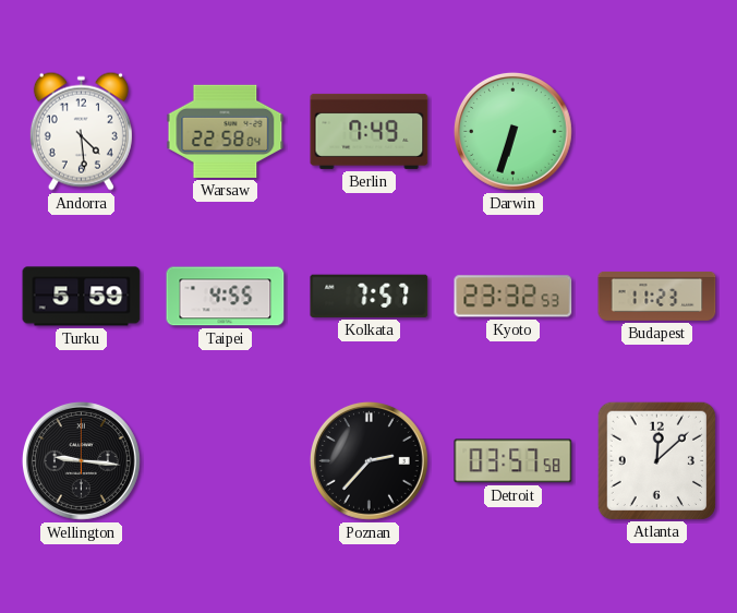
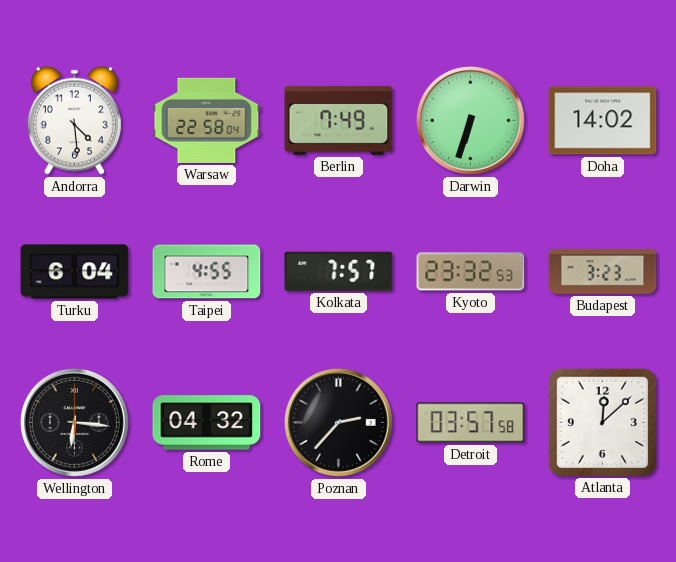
Doha: none -> 14:02
Turku: 5:59 -> 6:04
Budapest: 11:23 -> 3:23
Wellington: 9:16 -> 6:16
Rome: none -> 04:32
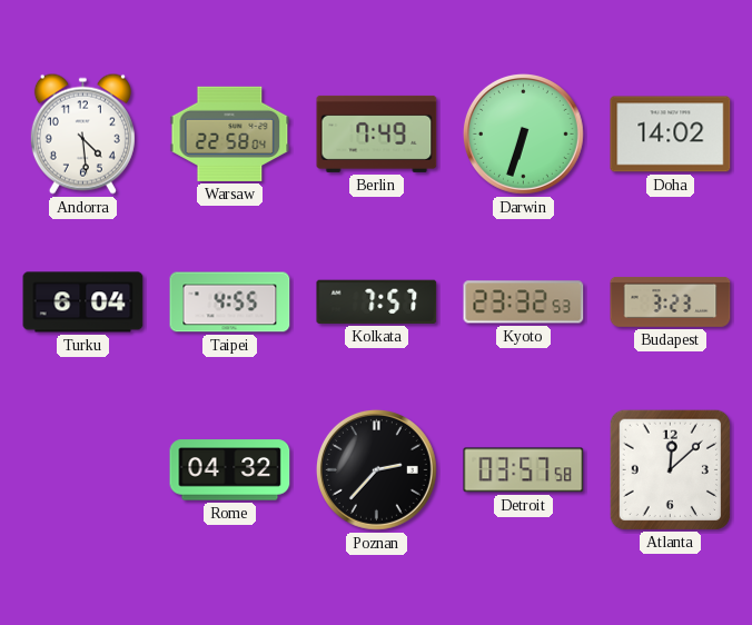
Wellington: 6:16 -> none
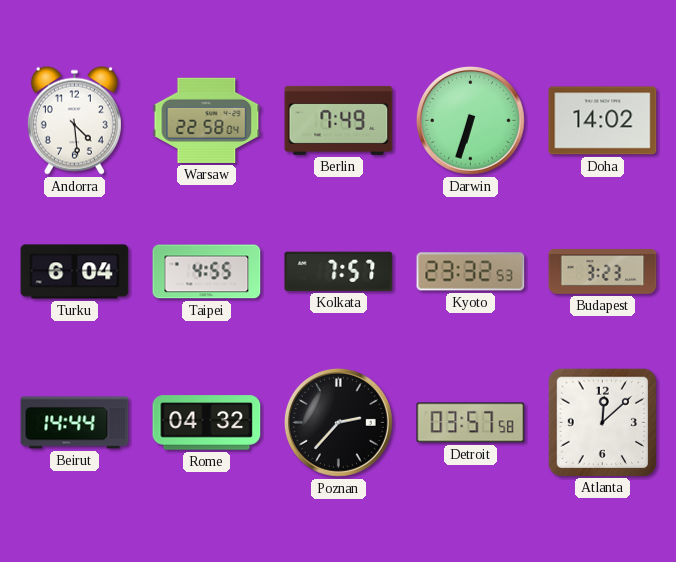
Beirut: none -> 14:44
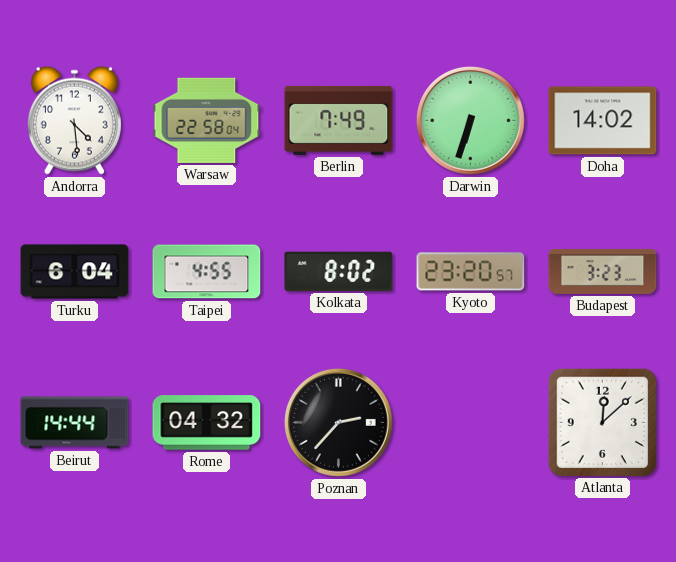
Kolkata: 7:57 -> 8:02
Kyoto: 23:32 -> 23:20
Detroit: 03:57 -> none
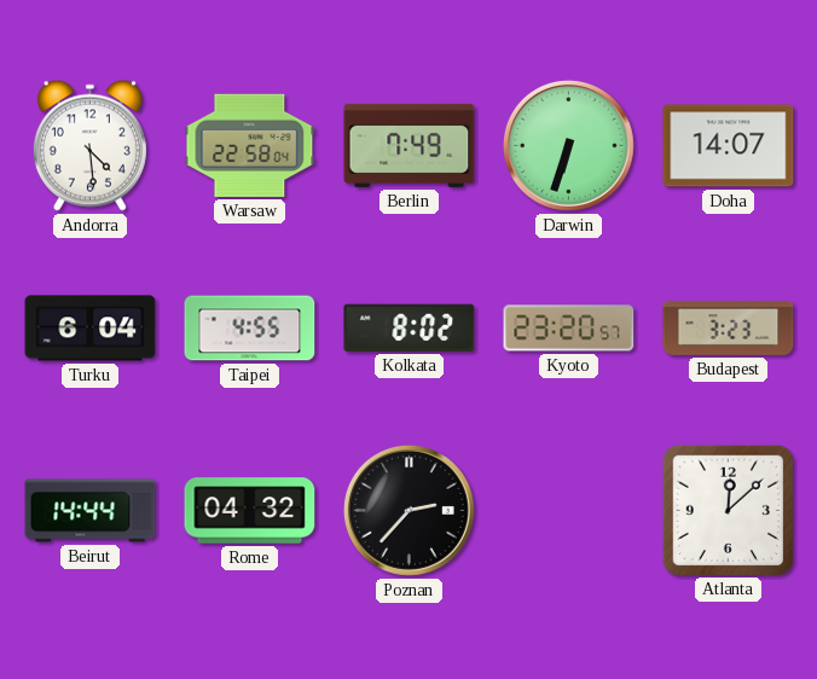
Doha: 14:02 -> 14:07
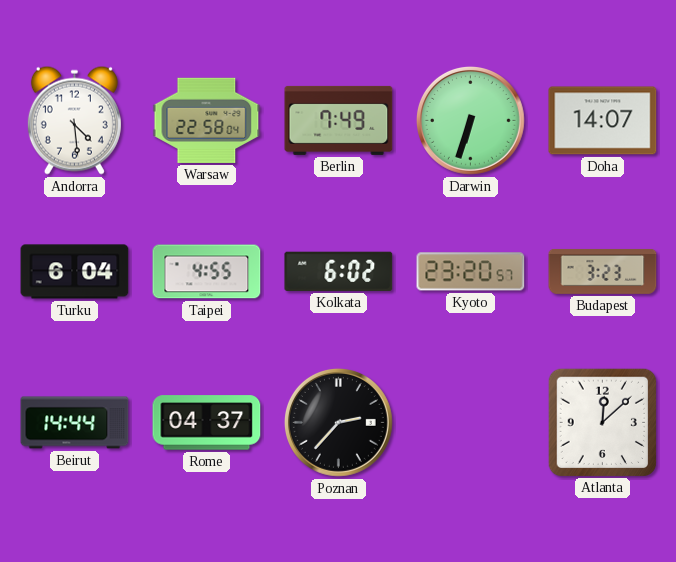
Kolkata: 8:02 -> 6:02
Rome: 04:32 -> 04:37
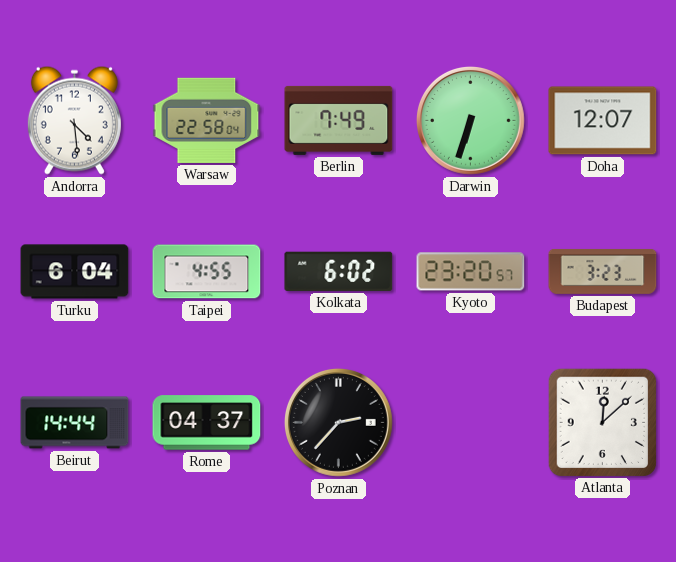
Doha: 14:07 -> 12:07
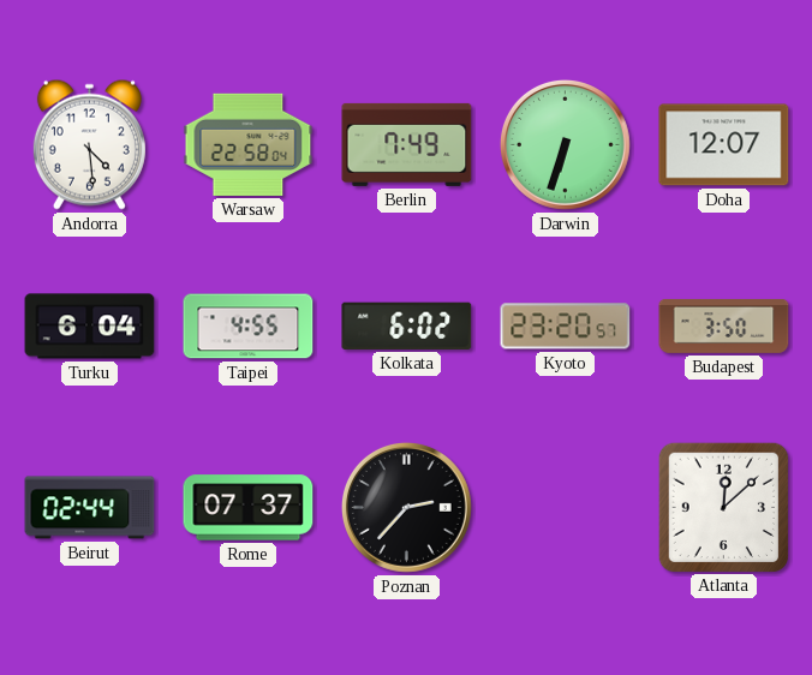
Budapest: 3:23 -> 3:50
Beirut: 14:44 -> 02:44
Rome: 04:37 -> 07:37
